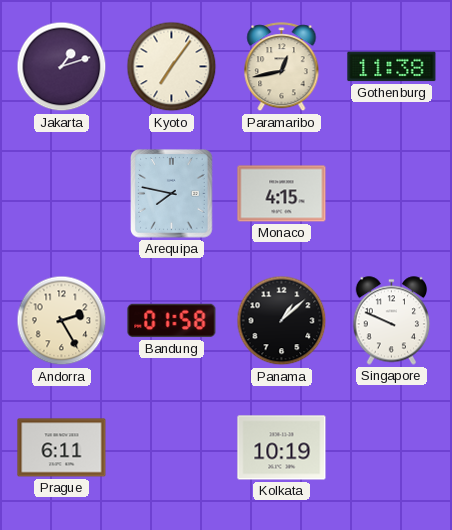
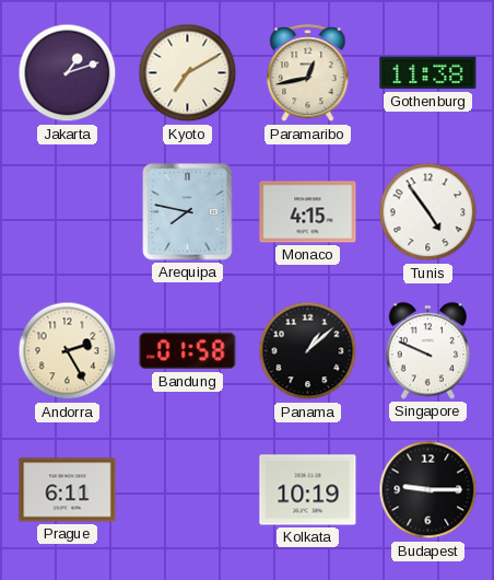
Kyoto: 7:06 -> 7:10
Tunis: none -> 4:54
Budapest: none -> 9:15
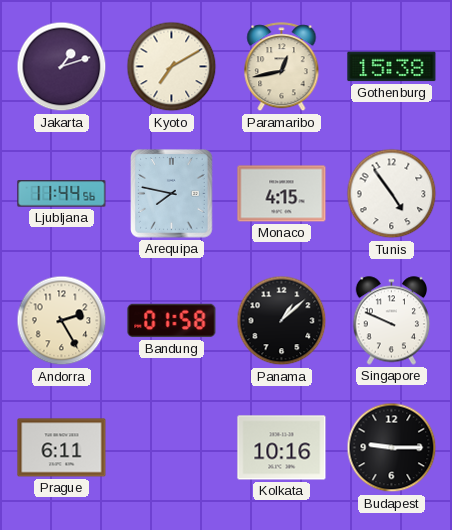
Gothenburg: 11:38 -> 15:38
Ljubljana: none -> 11:44
Kolkata: 10:19 -> 10:16
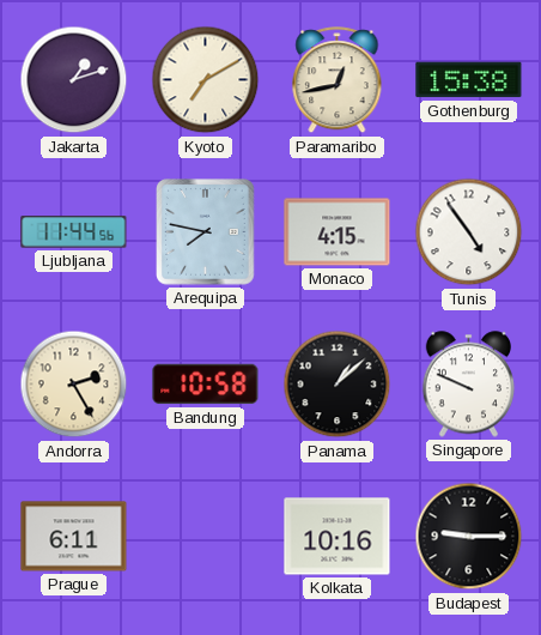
Bandung: 01:58 -> 10:58
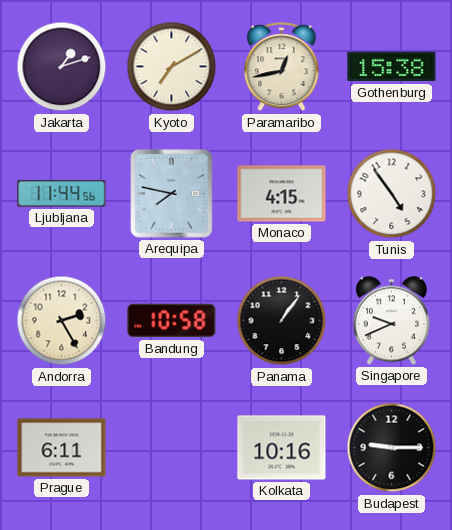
Panama: 1:08 -> 1:06
Singapore: 9:49 -> 9:41
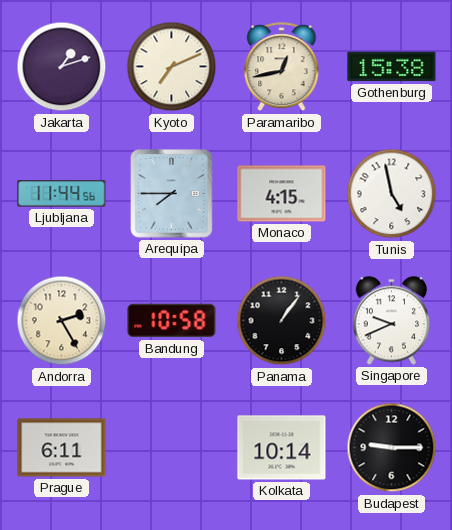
Kyoto: 7:10 -> 7:11
Arequipa: 7:47 -> 7:45
Tunis: 4:54 -> 4:58
Kolkata: 10:16 -> 10:14
